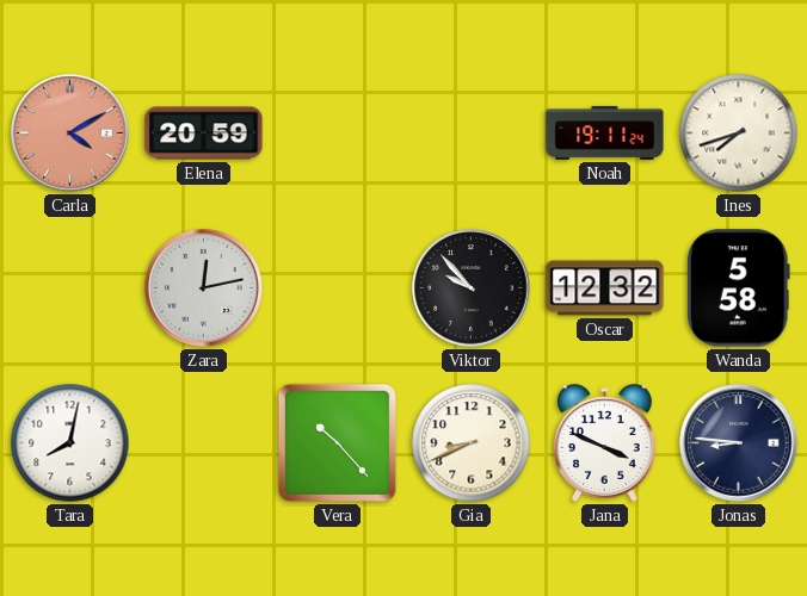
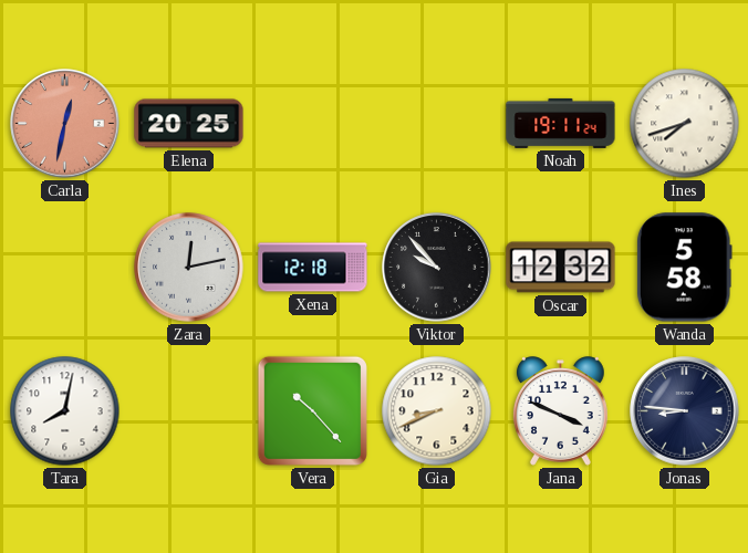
Carla: 4:10 -> 12:32
Elena: 20:59 -> 20:25
Xena: none -> 12:18
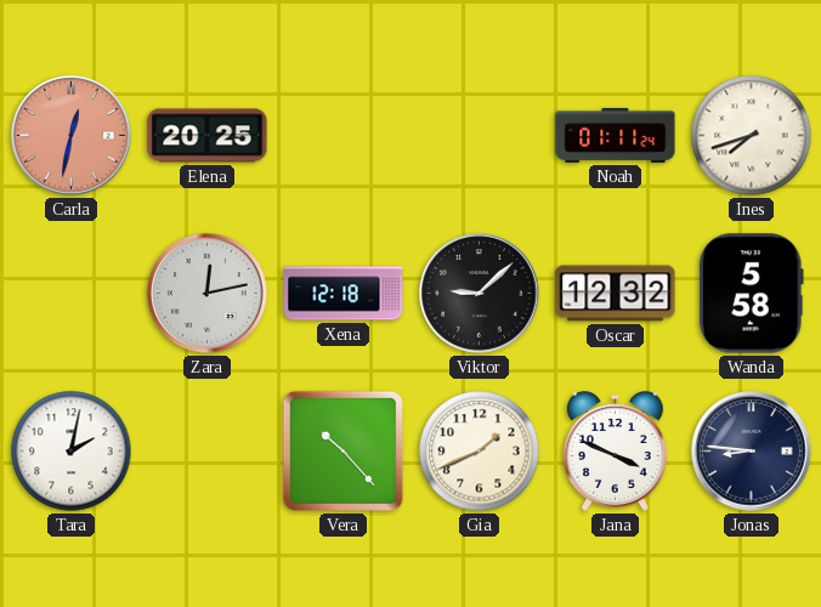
Noah: 19:11 -> 01:11
Viktor: 9:53 -> 9:08
Tara: 8:02 -> 2:02
Gia: 8:41 -> 1:41
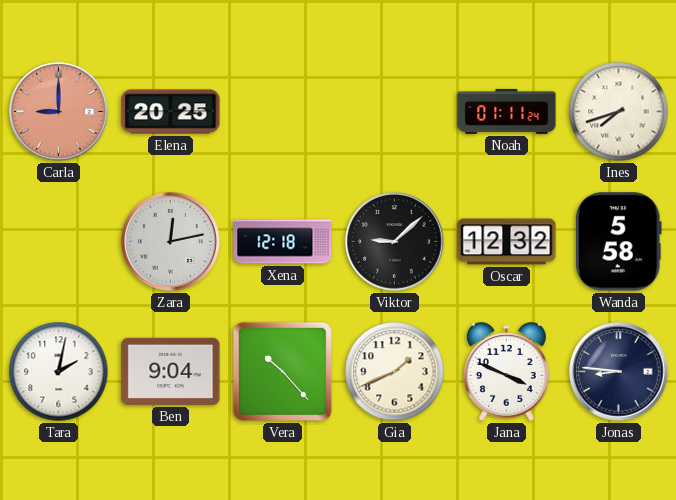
Carla: 12:32 -> 9:00
Ben: none -> 9:04
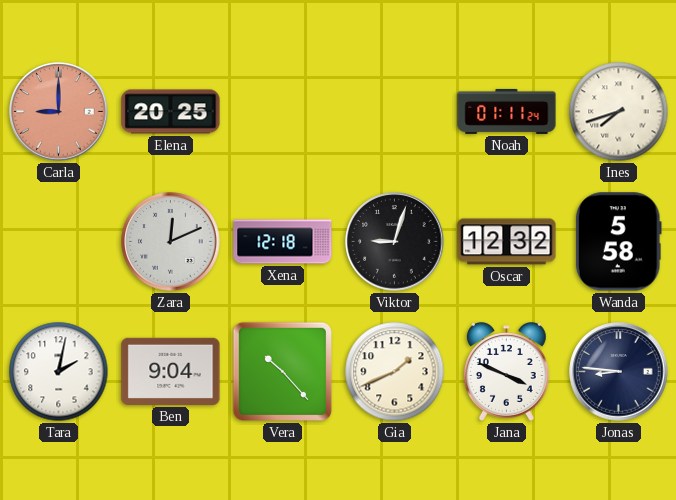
Zara: 12:13 -> 12:11
Viktor: 9:08 -> 9:03
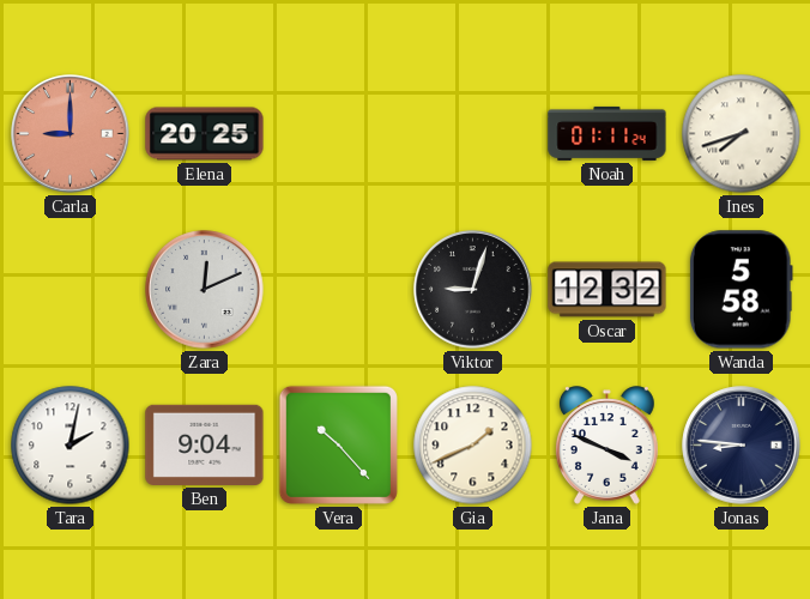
Xena: 12:18 -> none
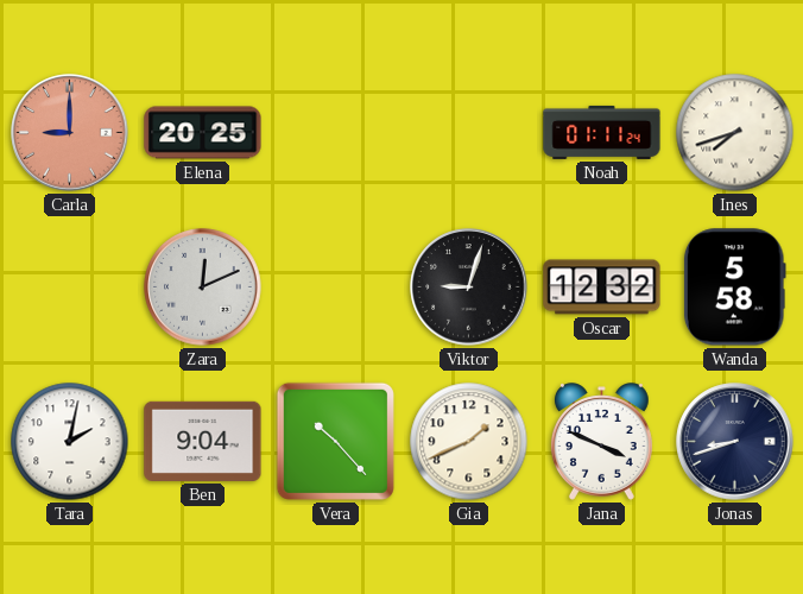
Jonas: 8:46 -> 8:42
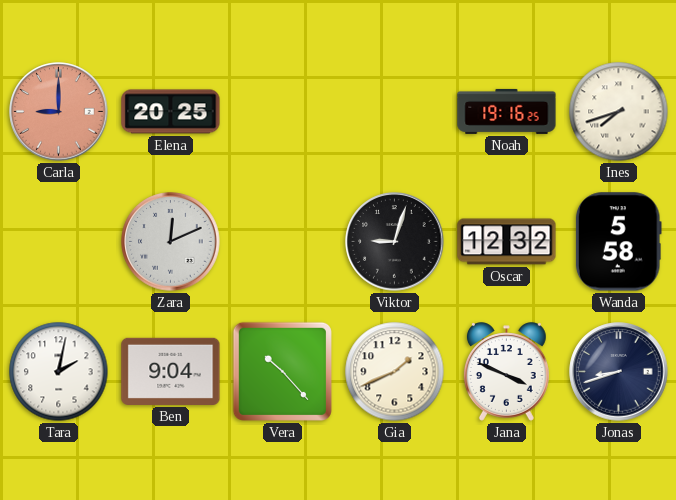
Noah: 01:11 -> 19:16
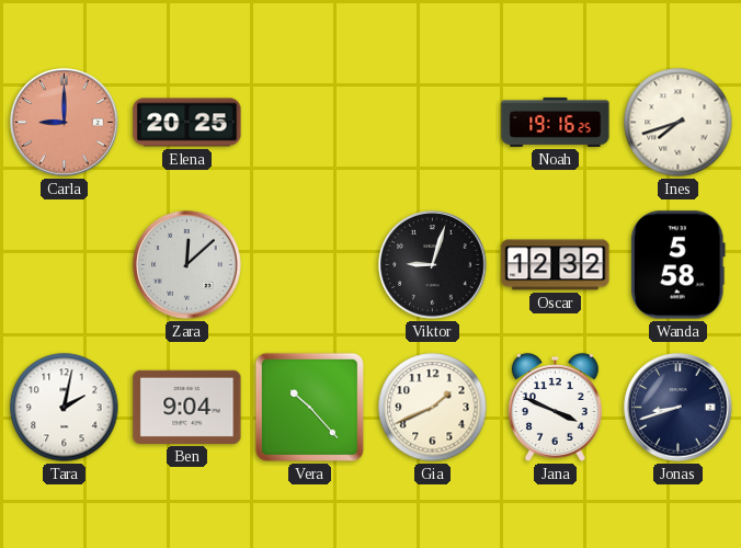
Zara: 12:11 -> 12:08
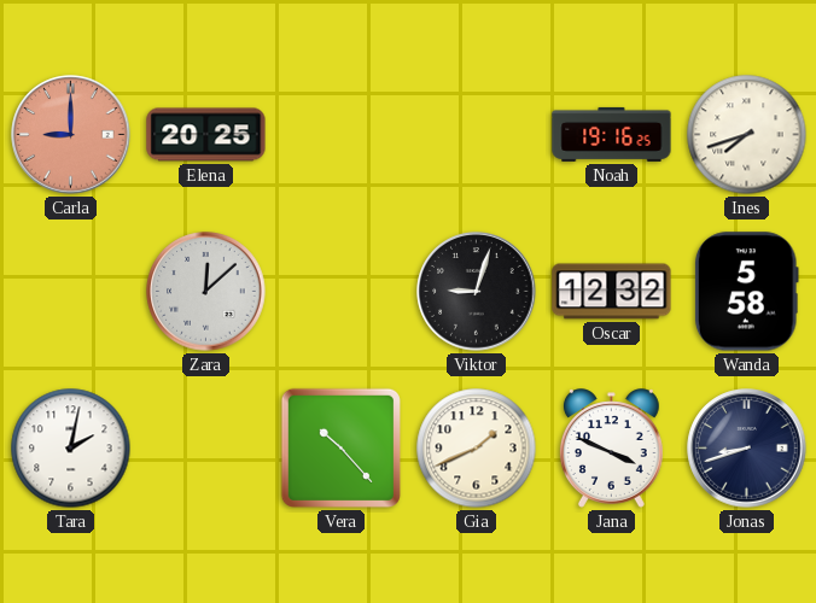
Ben: 9:04 -> none
